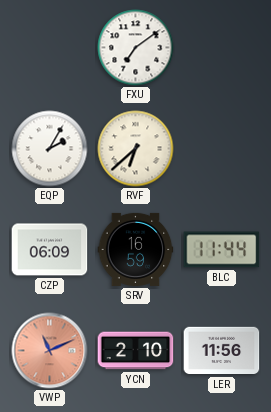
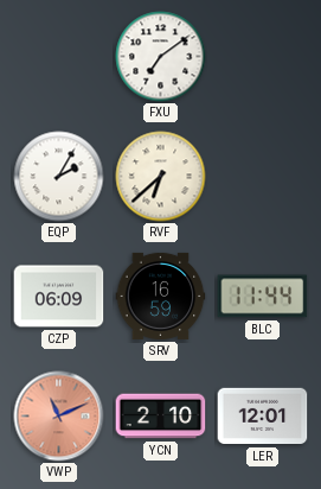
LER: 11:56 -> 12:01
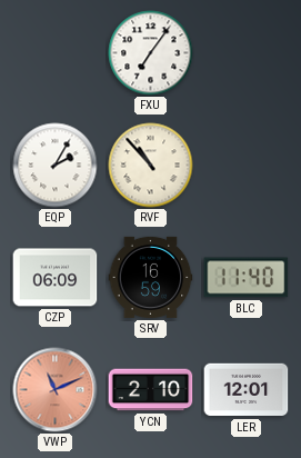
FXU: 7:09 -> 7:06
RVF: 6:38 -> 10:53
BLC: 11:44 -> 11:40
